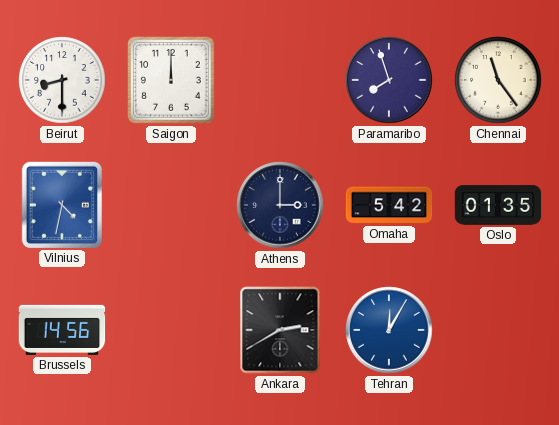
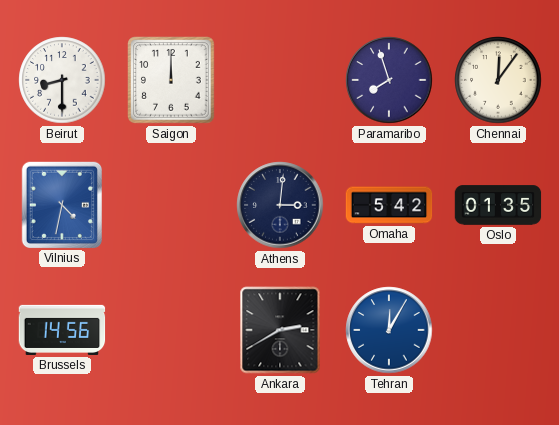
Chennai: 11:24 -> 12:06
Athens: 3:00 -> 3:01
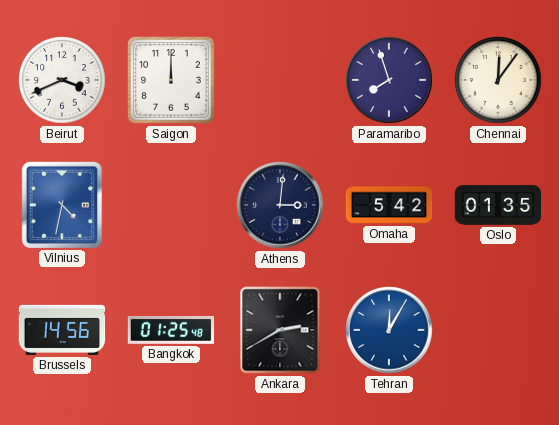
Beirut: 8:30 -> 3:41
Bangkok: none -> 01:25
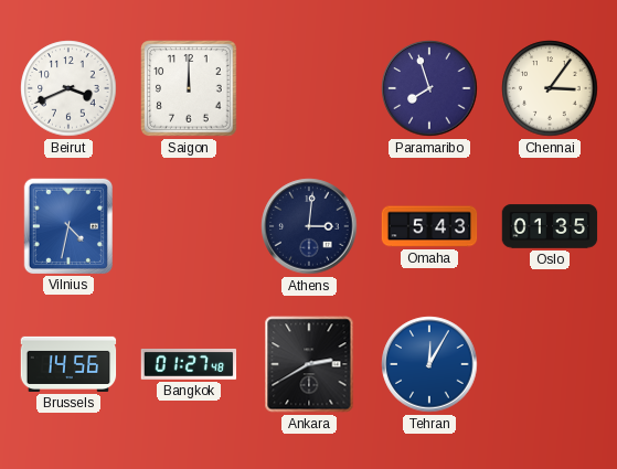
Chennai: 12:06 -> 3:06
Omaha: 5:42 -> 5:43
Bangkok: 01:25 -> 01:27
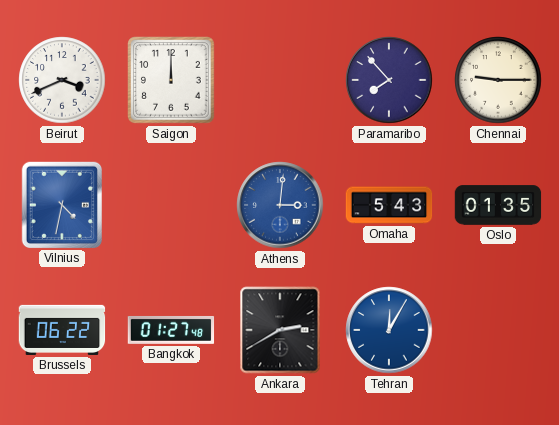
Paramaribo: 7:57 -> 7:53
Chennai: 3:06 -> 9:15
Athens dial: navy -> blue
Brussels: 14:56 -> 06:22
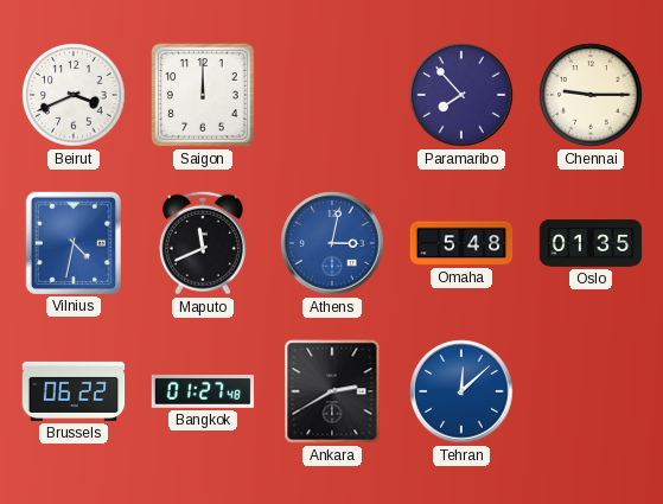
Maputo: none -> 11:41
Athens: 3:01 -> 3:02
Omaha: 5:43 -> 5:48
Tehran: 12:05 -> 12:08
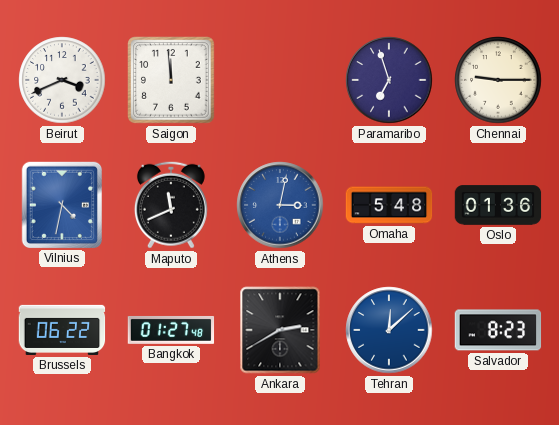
Saigon: 12:00 -> 11:59
Paramaribo: 7:53 -> 6:57
Oslo: 01:35 -> 01:36
Salvador: none -> 8:23
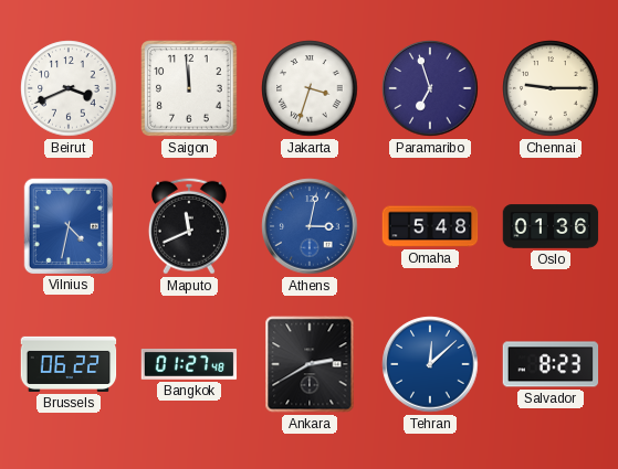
Jakarta: none -> 3:33
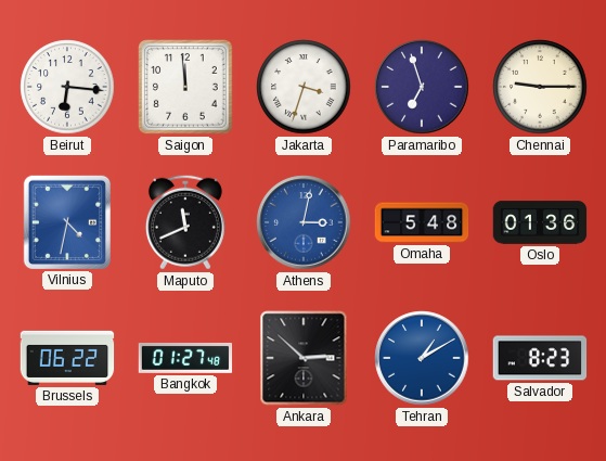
Beirut: 3:41 -> 6:16
Ankara: 2:40 -> 2:52
Tehran: 12:08 -> 1:10
